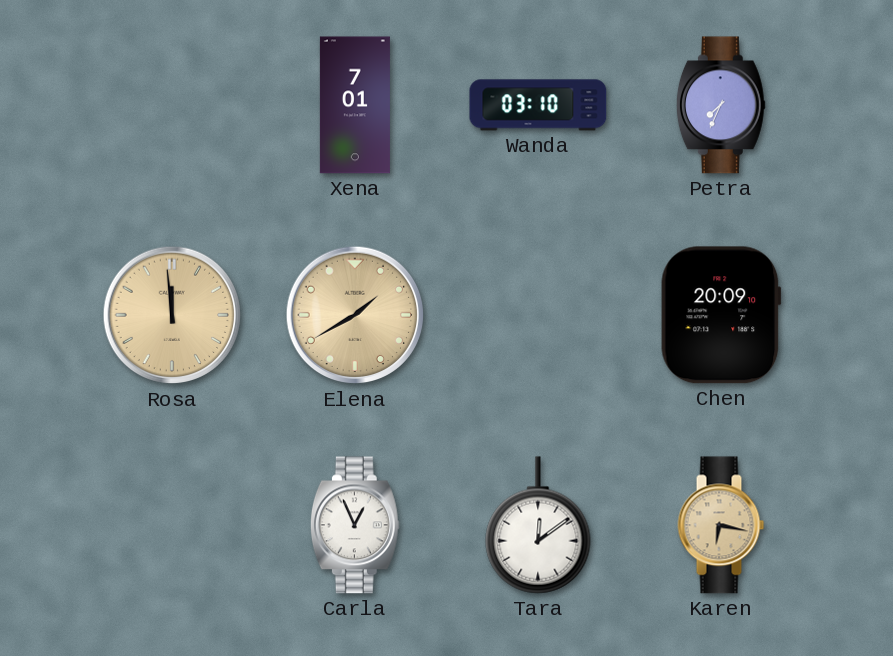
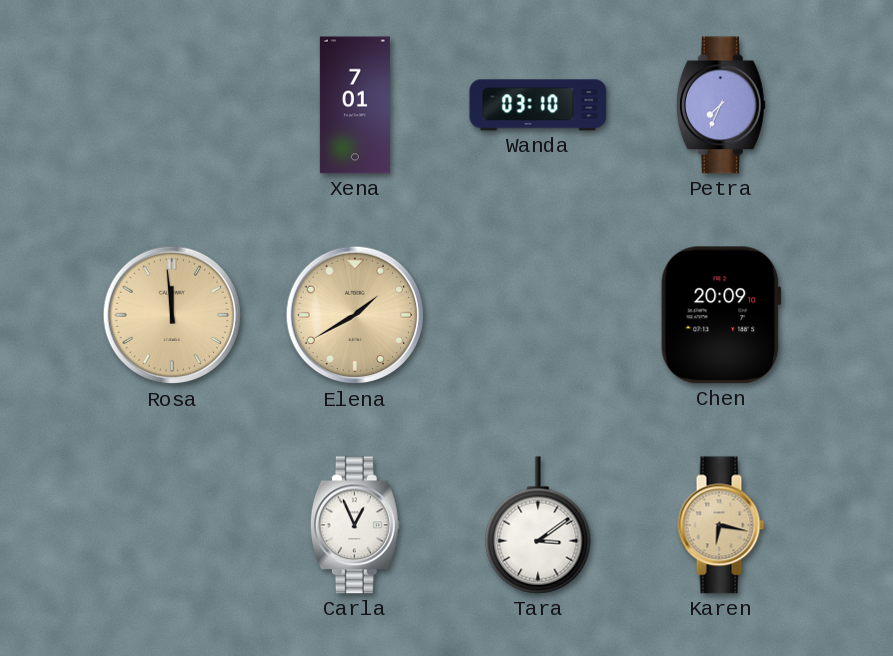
Tara: 12:09 -> 3:09
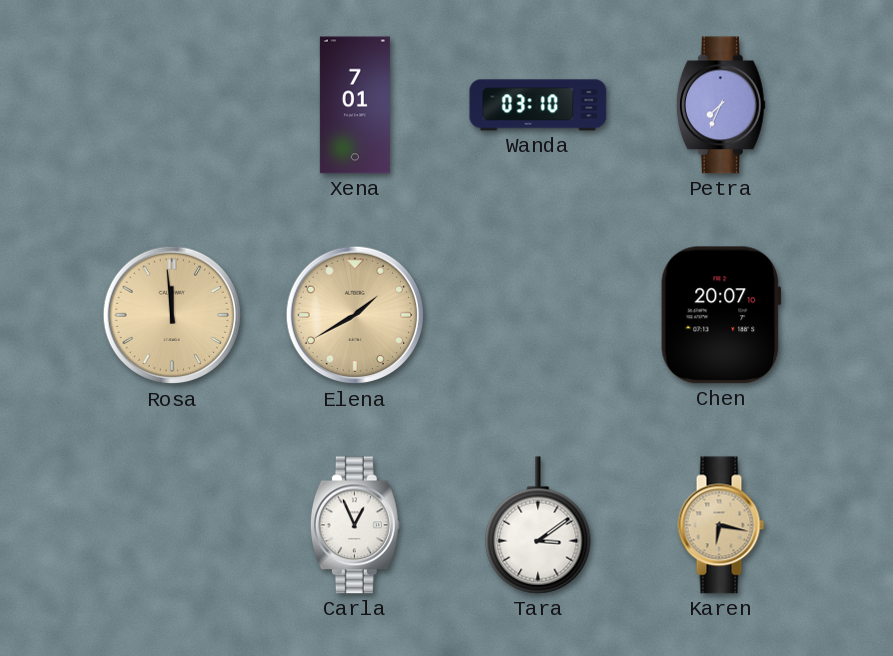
Chen: 20:09 -> 20:07
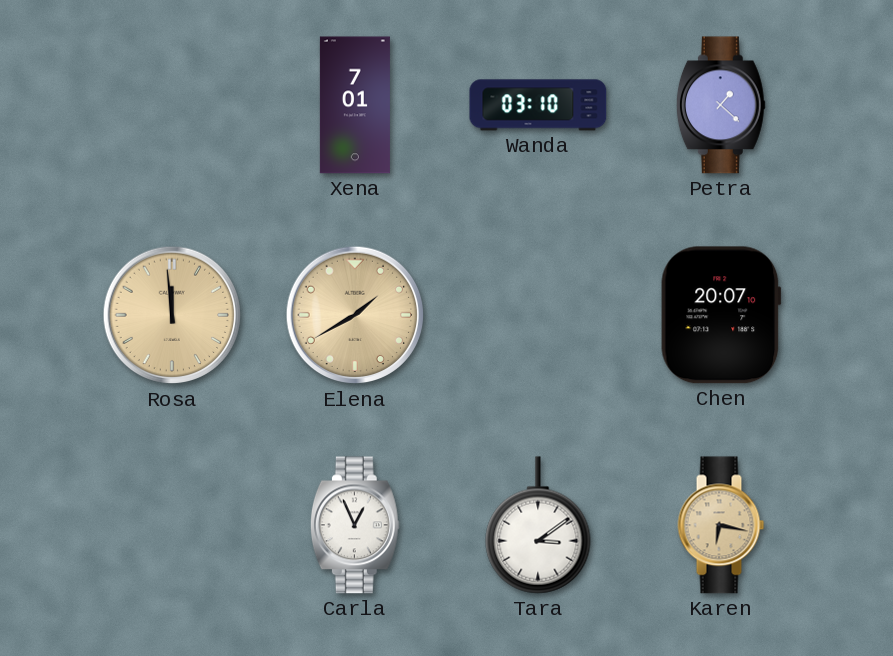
Petra: 7:34 -> 1:22
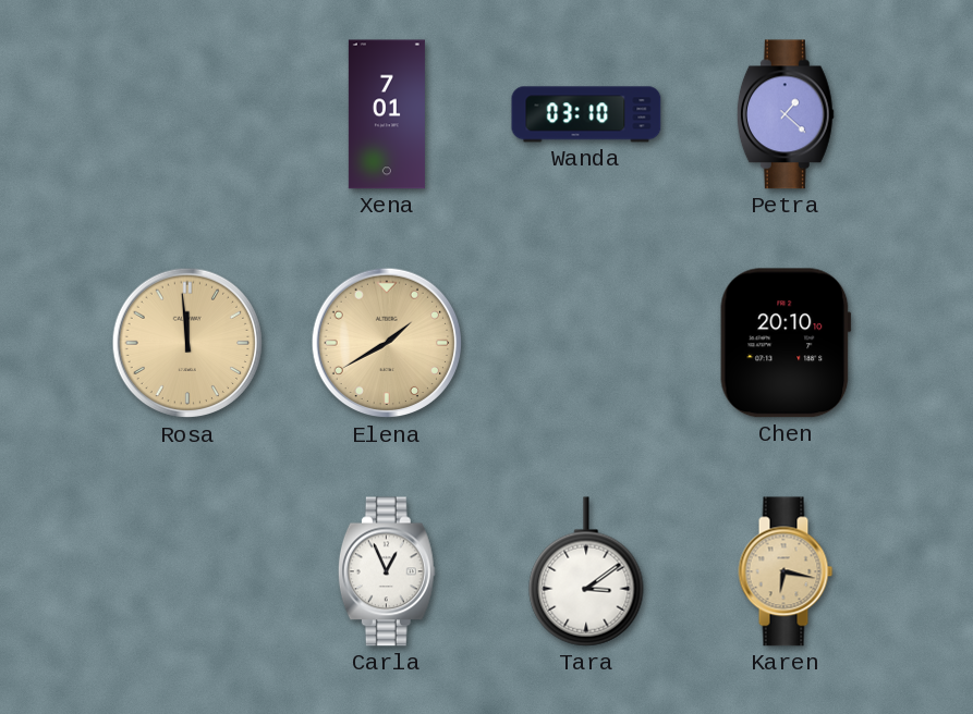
Chen: 20:07 -> 20:10
